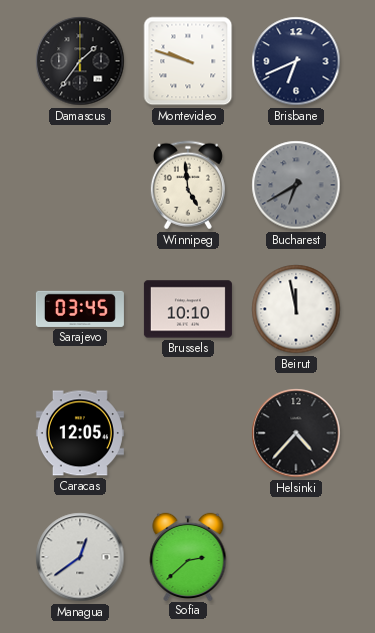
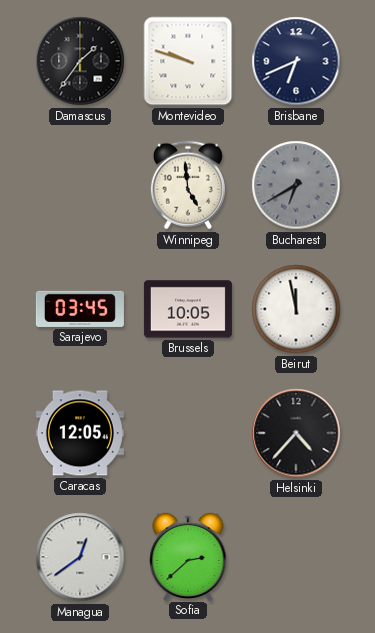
Brussels: 10:10 -> 10:05
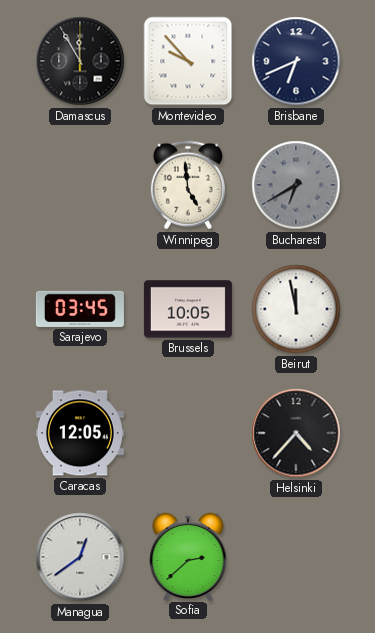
Damascus: 1:36 -> 11:55
Montevideo: 9:48 -> 9:53
